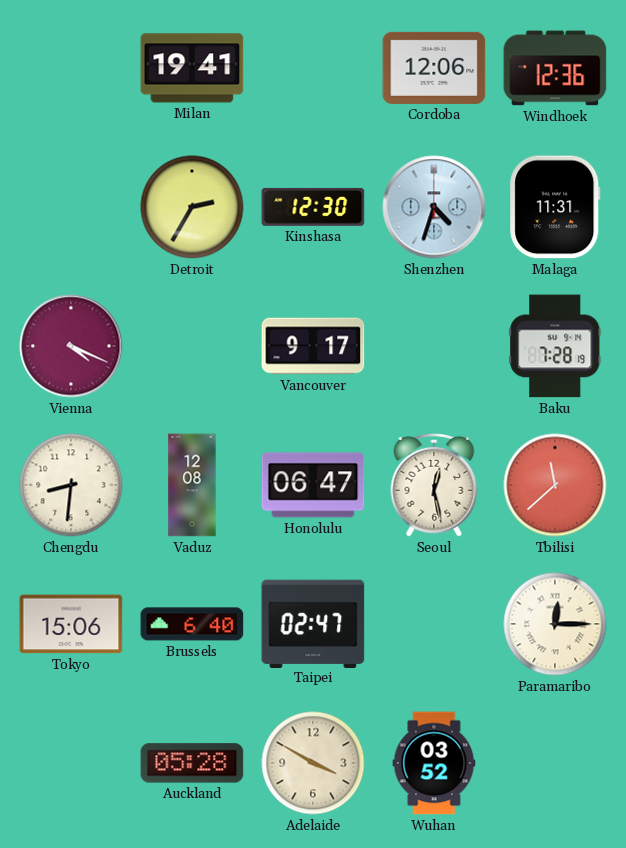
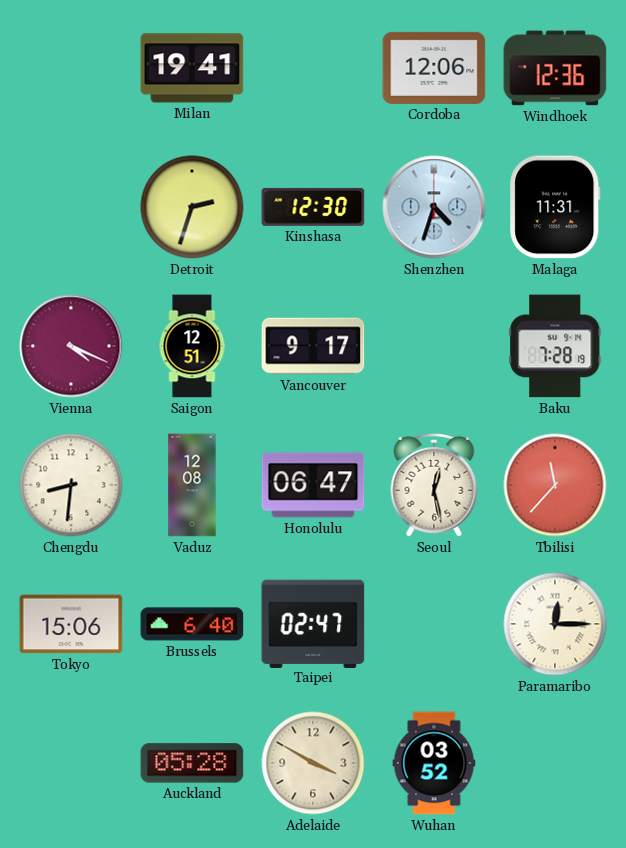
Detroit: 2:35 -> 2:33
Saigon: none -> 12:51
Tbilisi: 11:38 -> 11:37
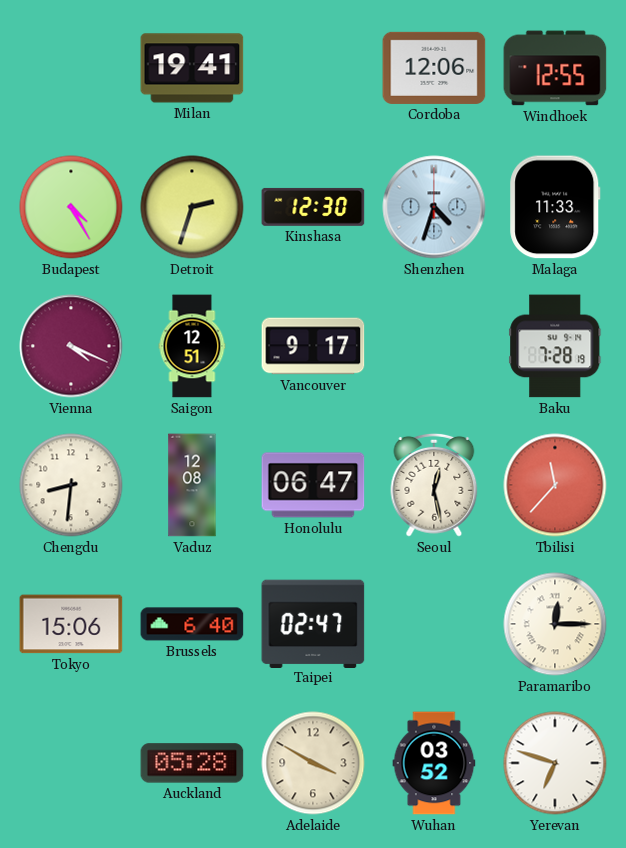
Windhoek: 12:36 -> 12:55
Budapest: none -> 4:25
Malaga: 11:31 -> 11:33
Yerevan: none -> 6:48
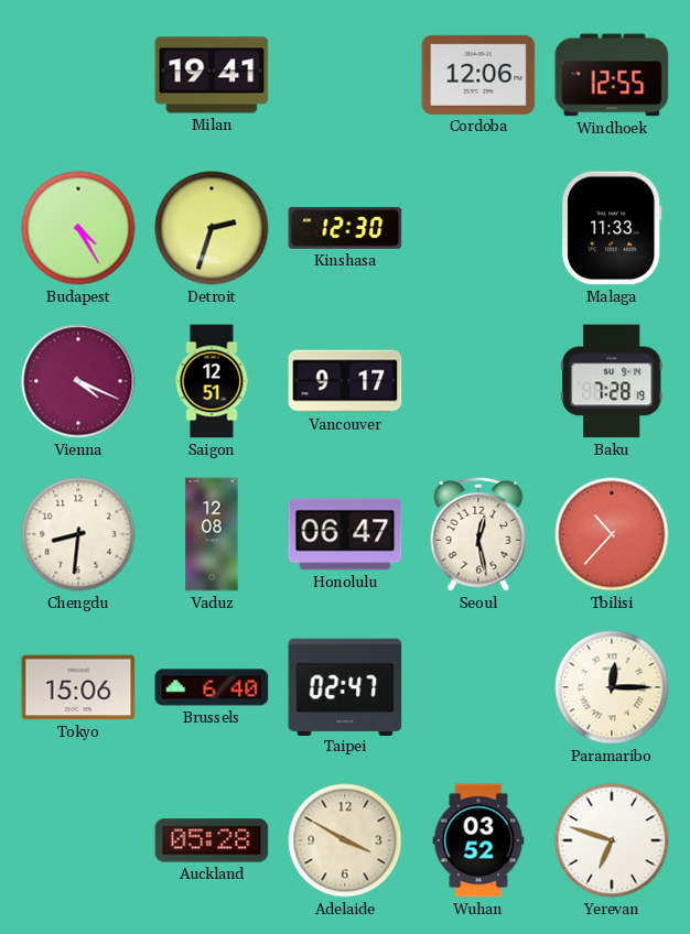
Shenzhen: 4:33 -> none
Tbilisi: 11:37 -> 10:37
